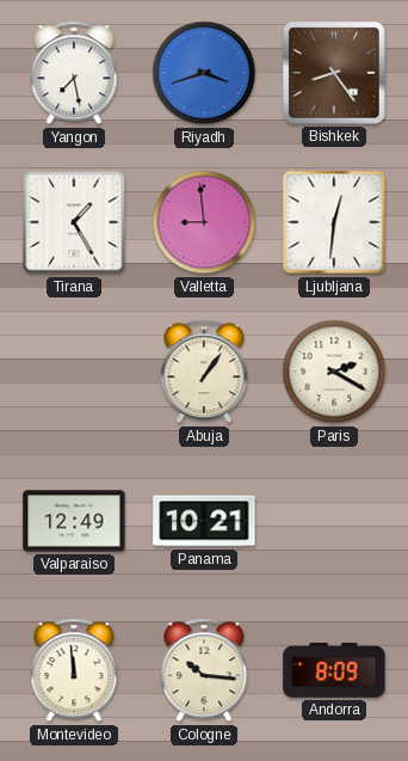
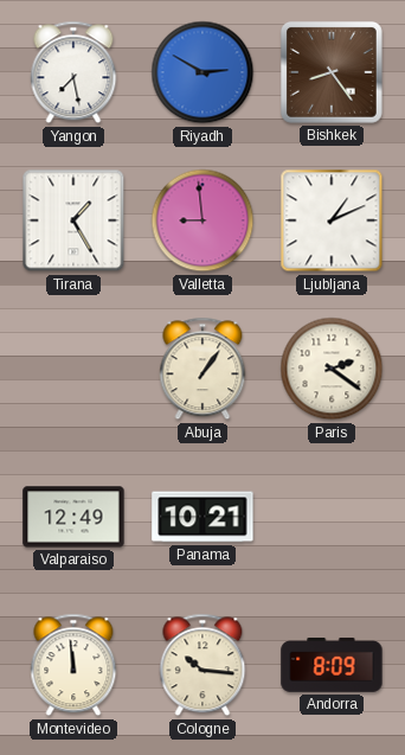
Riyadh: 3:42 -> 2:50
Ljubljana: 12:31 -> 1:11
Paris: 2:20 -> 2:21
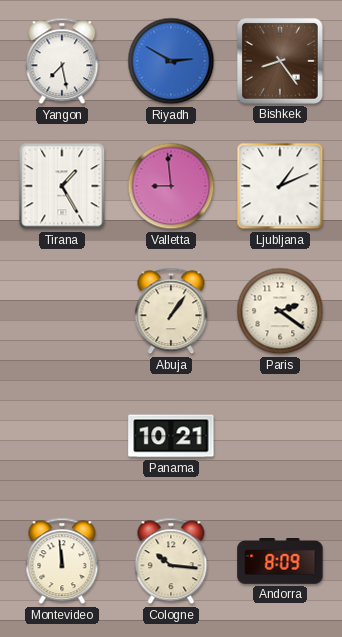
Valparaiso: 12:49 -> none
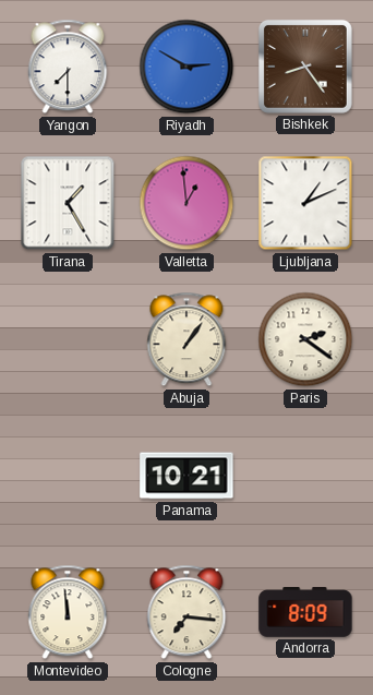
Yangon: 7:28 -> 7:30
Valletta: 8:59 -> 12:59
Cologne: 10:16 -> 7:16
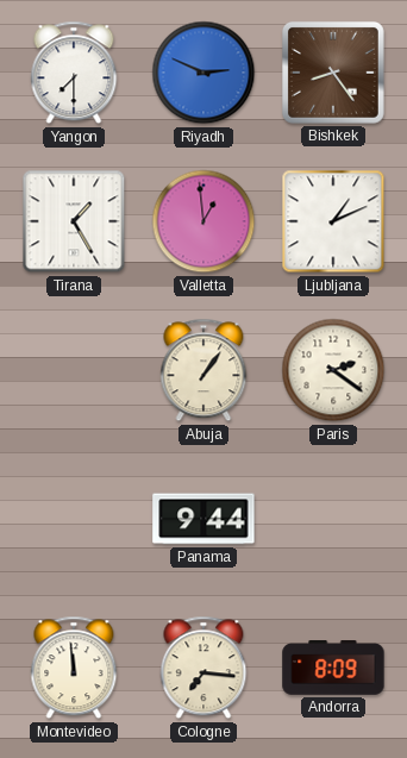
Riyadh: 2:50 -> 2:49
Panama: 10:21 -> 9:44
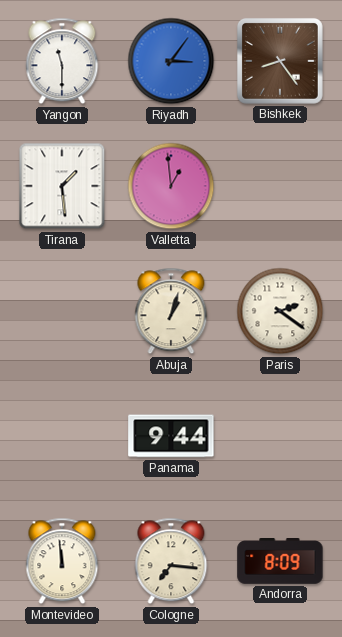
Yangon: 7:30 -> 11:30
Riyadh: 2:49 -> 3:06
Tirana: 1:25 -> 1:29
Ljubljana: 1:11 -> none
Abuja: 1:06 -> 1:03
